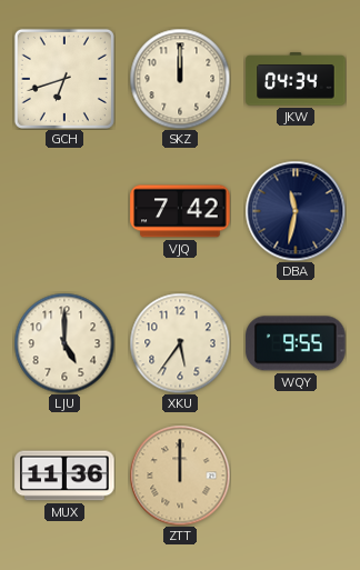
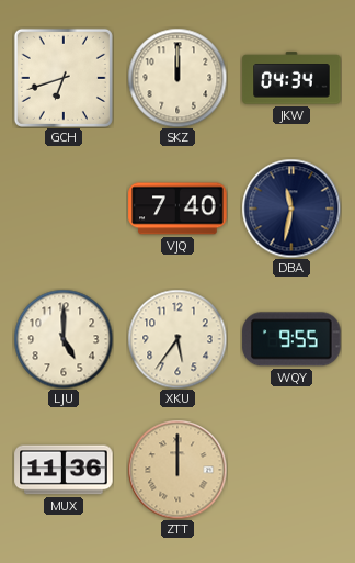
VJQ: 7:42 -> 7:40
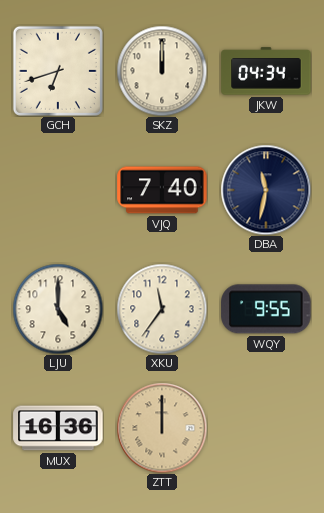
XKU: 5:36 -> 11:36
MUX: 11:36 -> 16:36
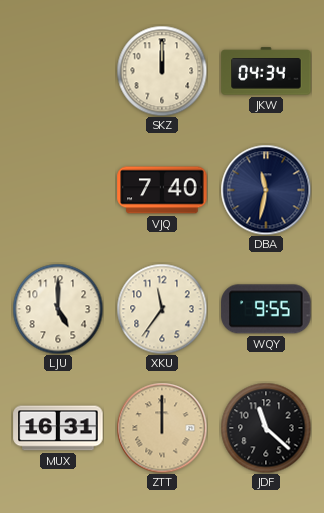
GCH: 6:42 -> none
MUX: 16:36 -> 16:31
JDF: none -> 11:22
